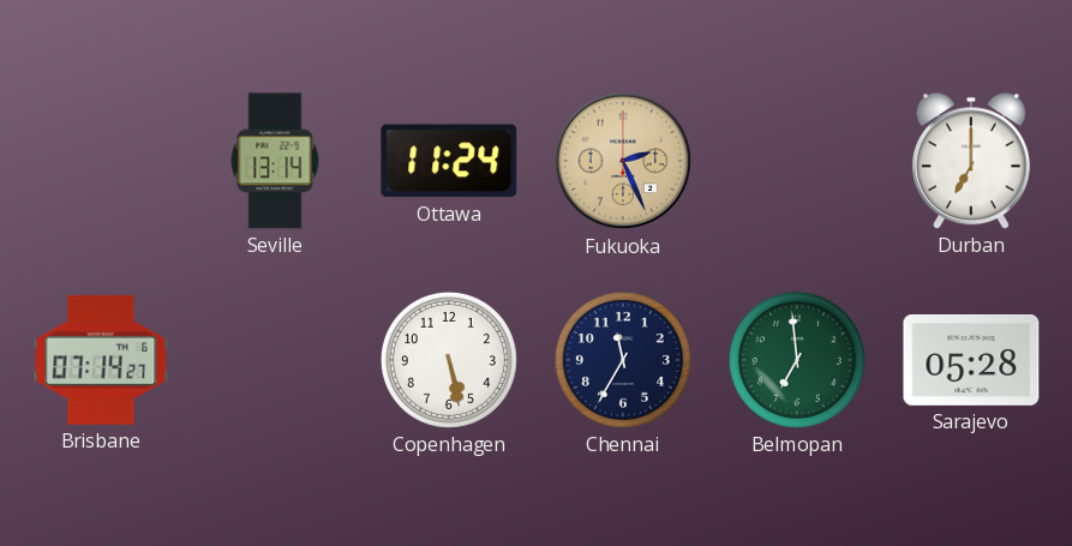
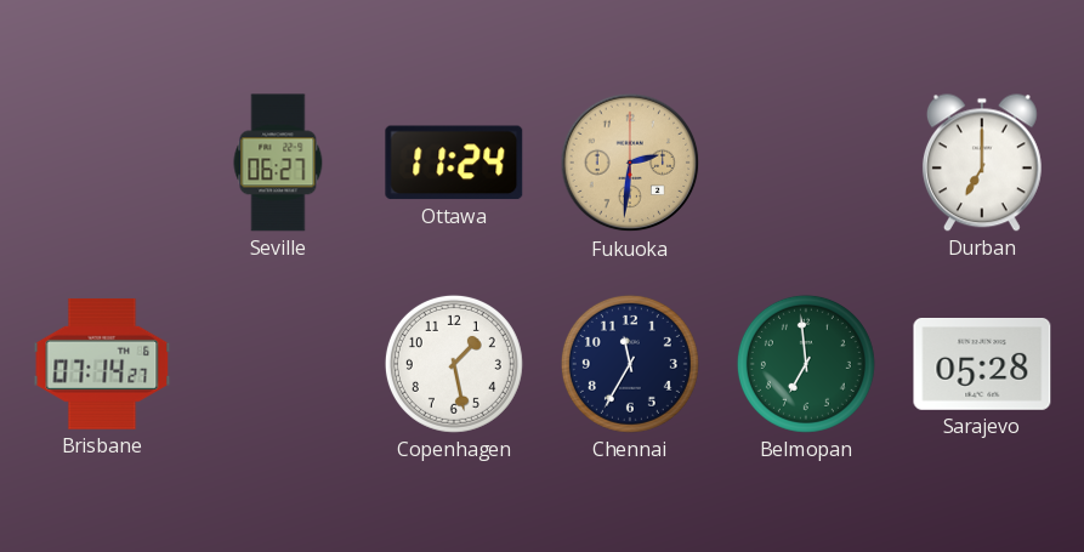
Seville: 13:14 -> 06:27
Fukuoka: 2:26 -> 2:31
Copenhagen: 5:28 -> 1:28
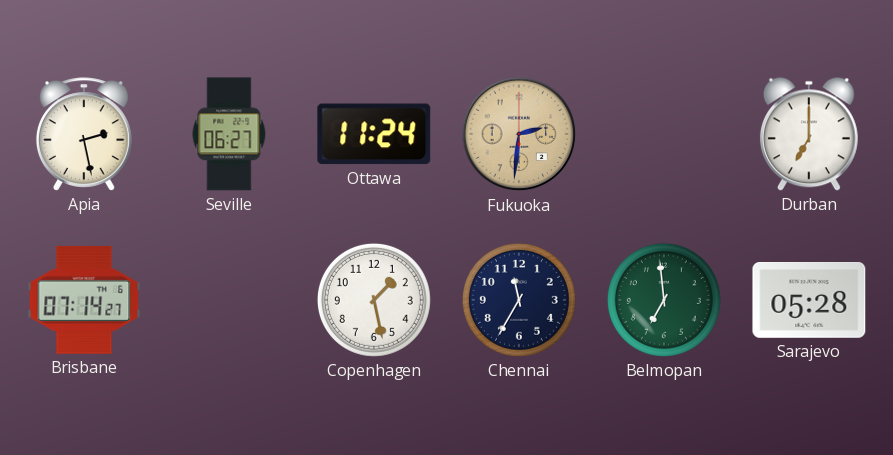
Apia: none -> 2:28
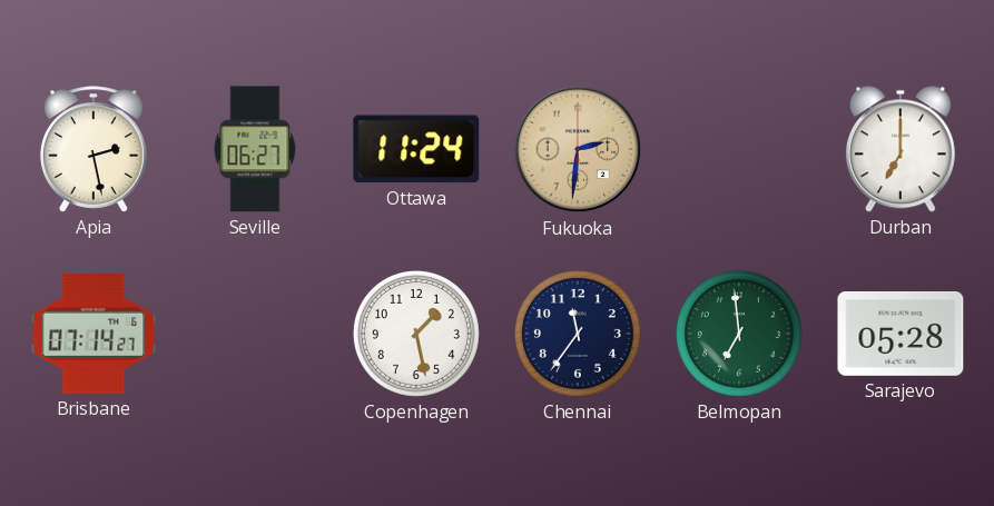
Chennai: 11:35 -> 11:36
